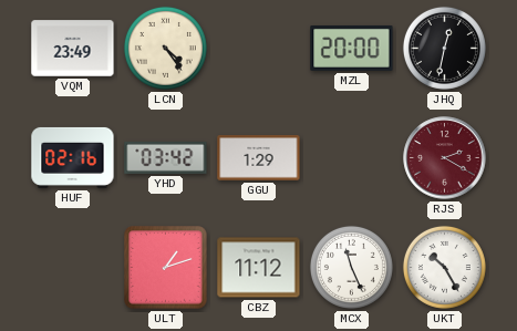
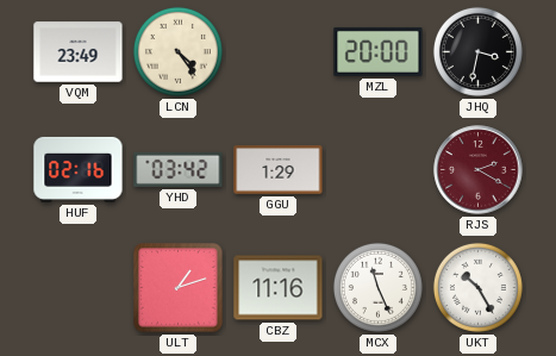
JHQ: 12:32 -> 3:32
CBZ: 11:12 -> 11:16
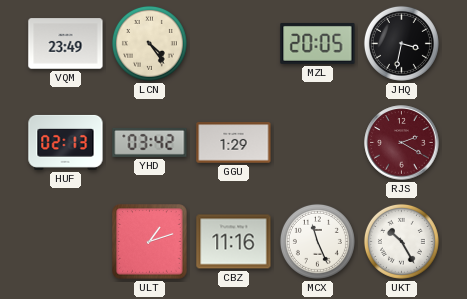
MZL: 20:00 -> 20:05
HUF: 02:16 -> 02:13
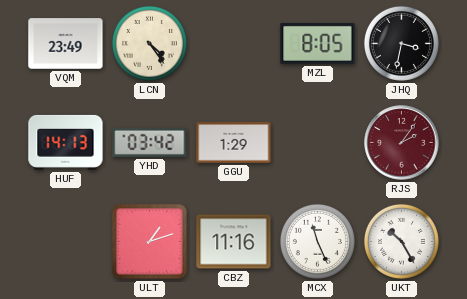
MZL: 20:05 -> 8:05
HUF: 02:13 -> 14:13
RJS: 2:20 -> 2:06
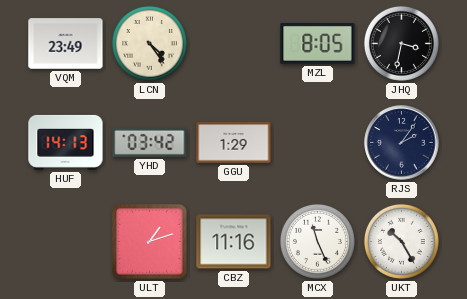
RJS dial: burgundy -> navy
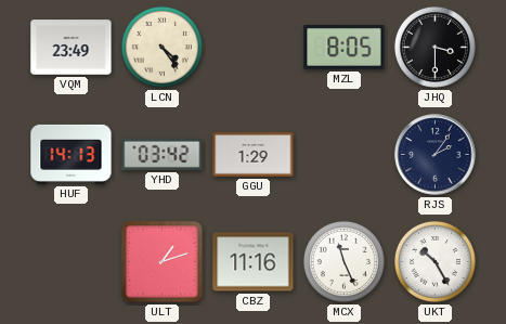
JHQ: 3:32 -> 3:30
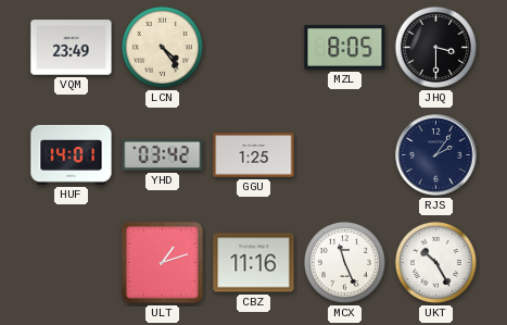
HUF: 14:13 -> 14:01
GGU: 1:29 -> 1:25
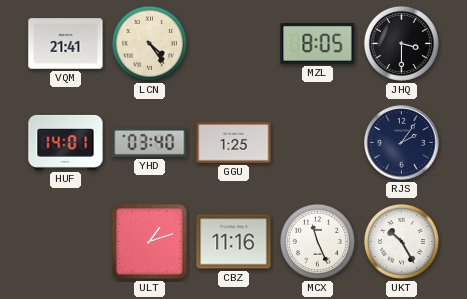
VQM: 23:49 -> 21:41
YHD: 03:42 -> 03:40
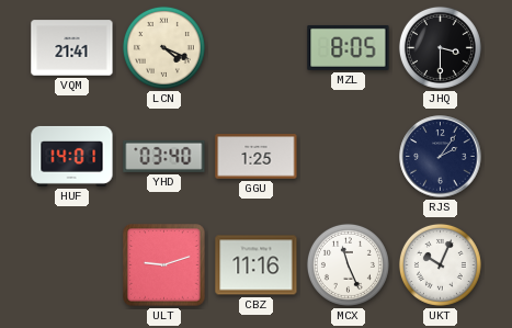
LCN: 4:24 -> 4:19
ULT: 1:12 -> 9:12
UKT: 10:25 -> 10:04
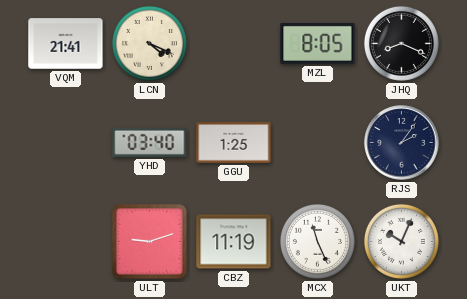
JHQ: 3:30 -> 8:19
HUF: 14:01 -> none
CBZ: 11:16 -> 11:19
